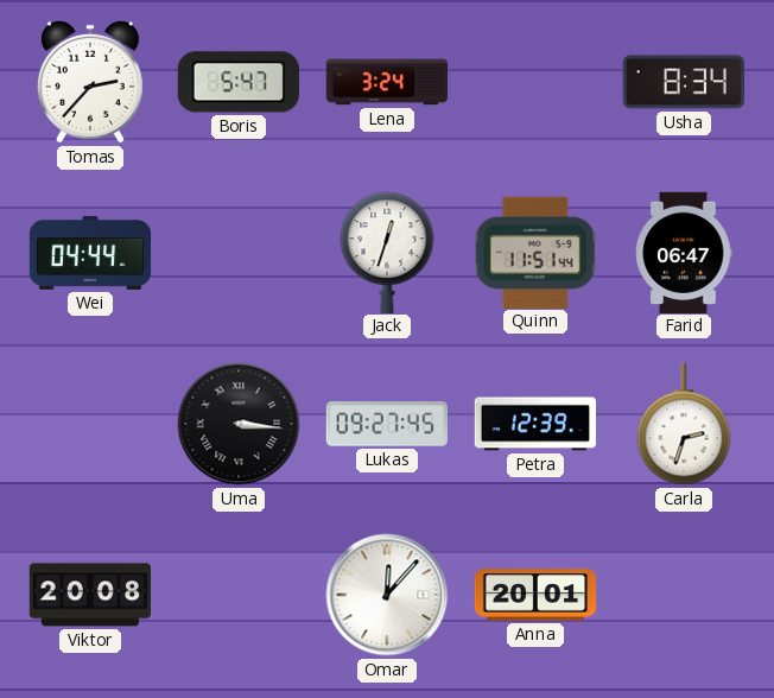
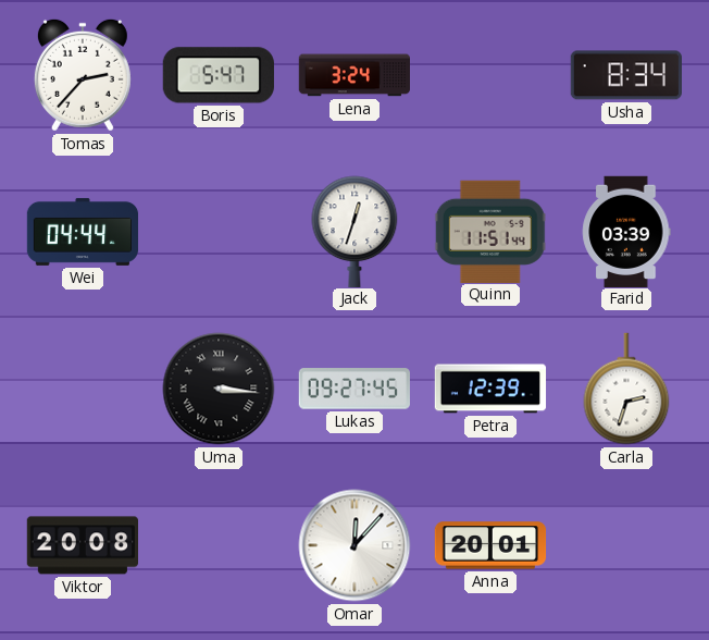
Farid: 06:47 -> 03:39
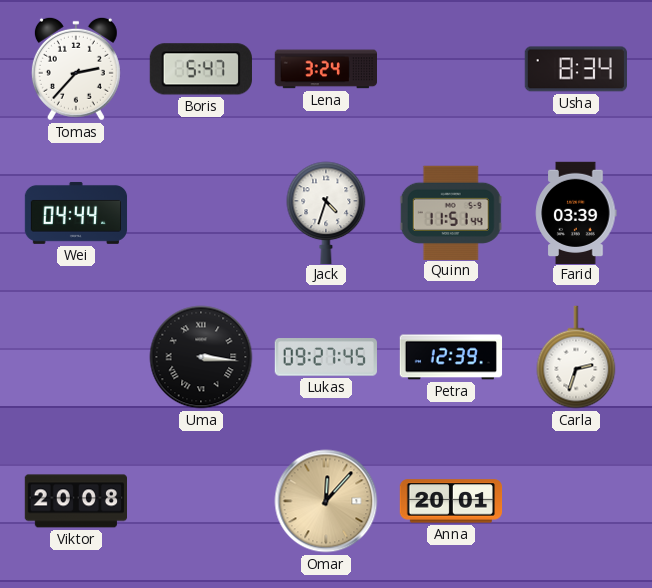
Jack: 12:33 -> 4:33
Omar dial: white -> champagne
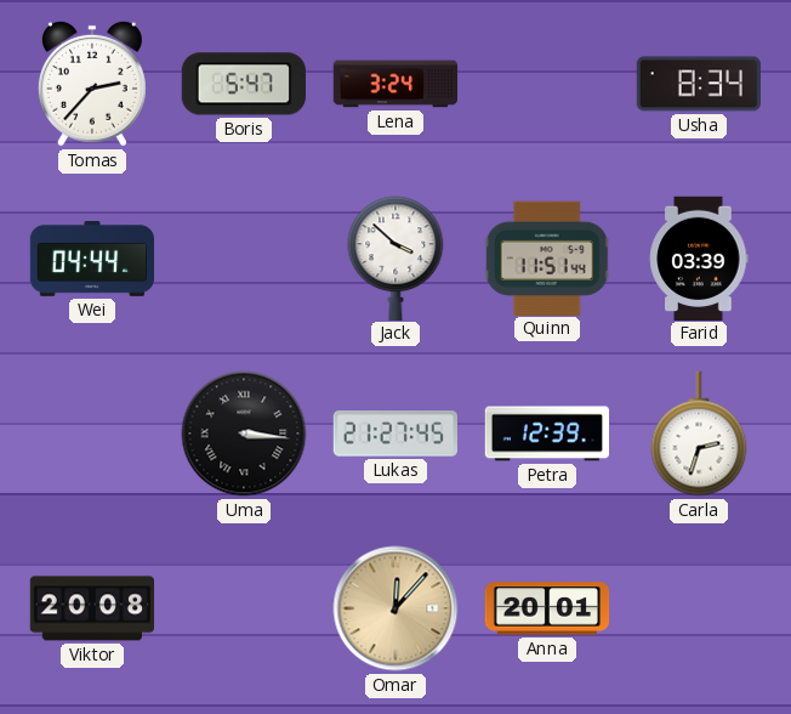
Jack: 4:33 -> 3:52
Lukas: 09:27 -> 21:27
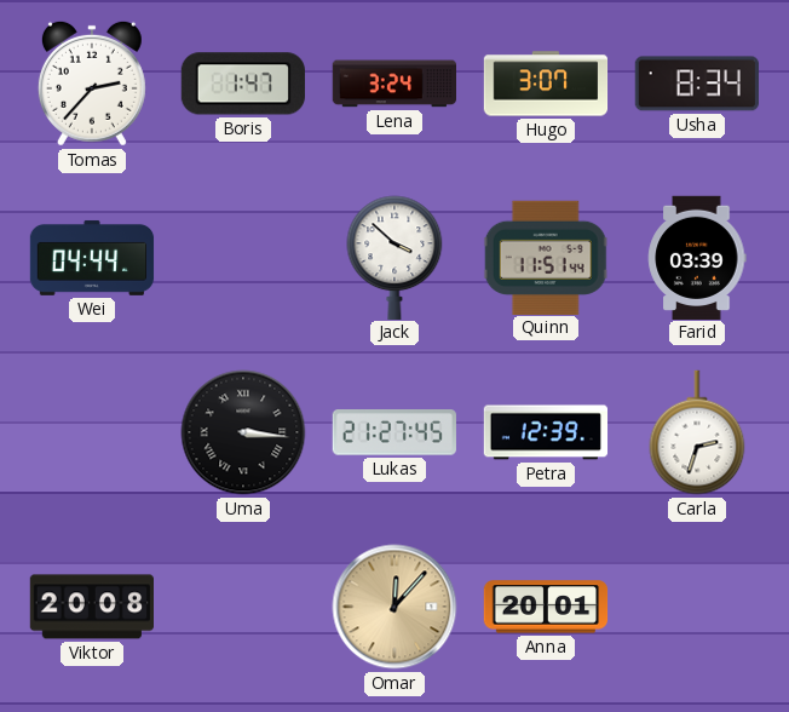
Boris: 5:47 -> 1:47
Hugo: none -> 3:07
